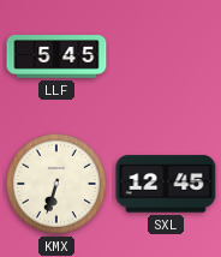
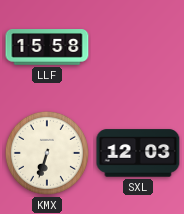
LLF: 5:45 -> 15:58
SXL: 12:45 -> 12:03
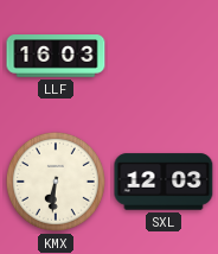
LLF: 15:58 -> 16:03
KMX: 6:33 -> 6:31
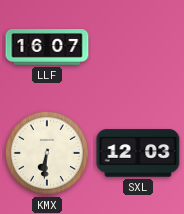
LLF: 16:03 -> 16:07
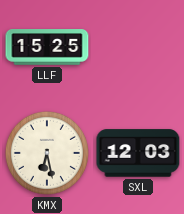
LLF: 16:07 -> 15:25
KMX: 6:31 -> 6:28
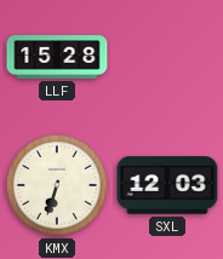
LLF: 15:25 -> 15:28
KMX: 6:28 -> 6:33
